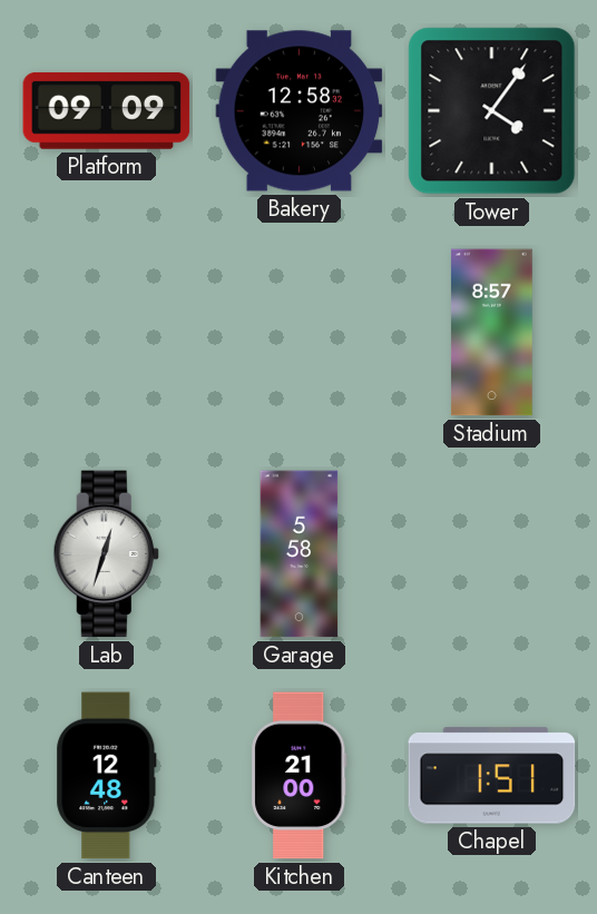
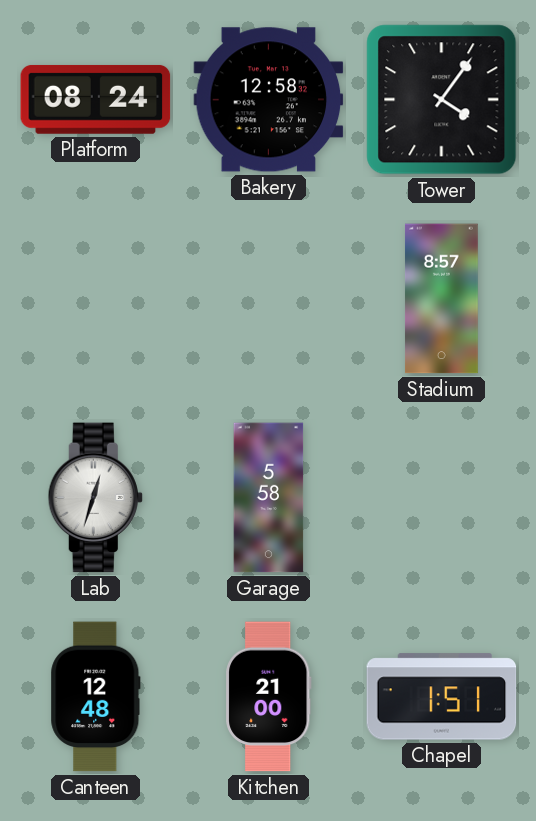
Platform: 09:09 -> 08:24
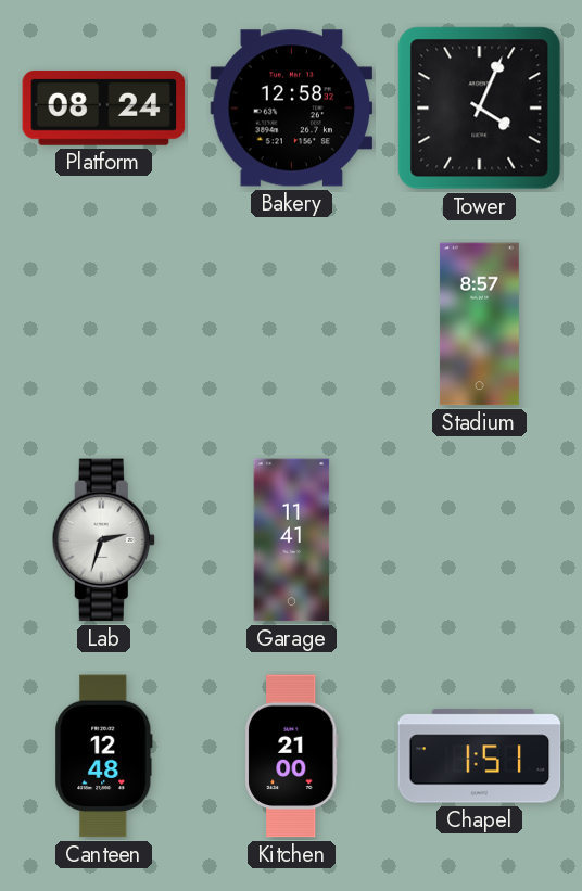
Tower: 4:06 -> 4:04
Lab: 12:33 -> 2:33
Garage: 5:58 -> 11:41
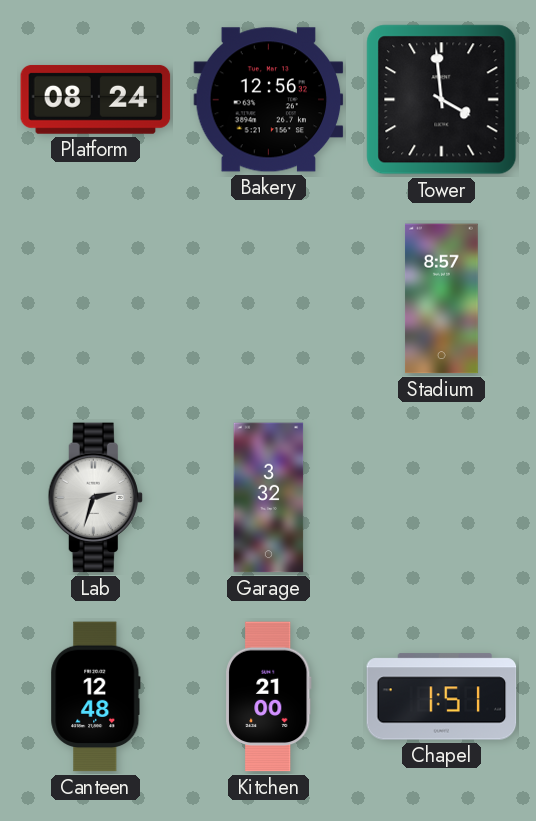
Bakery: 12:58 -> 12:56
Tower: 4:04 -> 3:59
Garage: 11:41 -> 3:32
